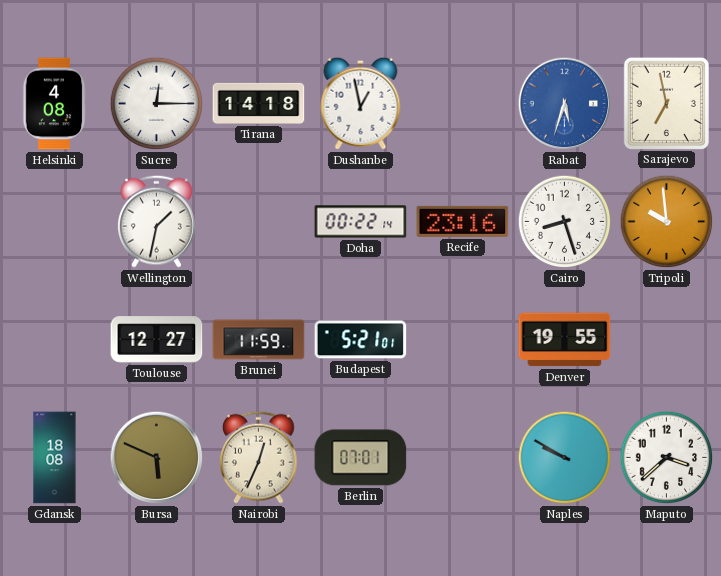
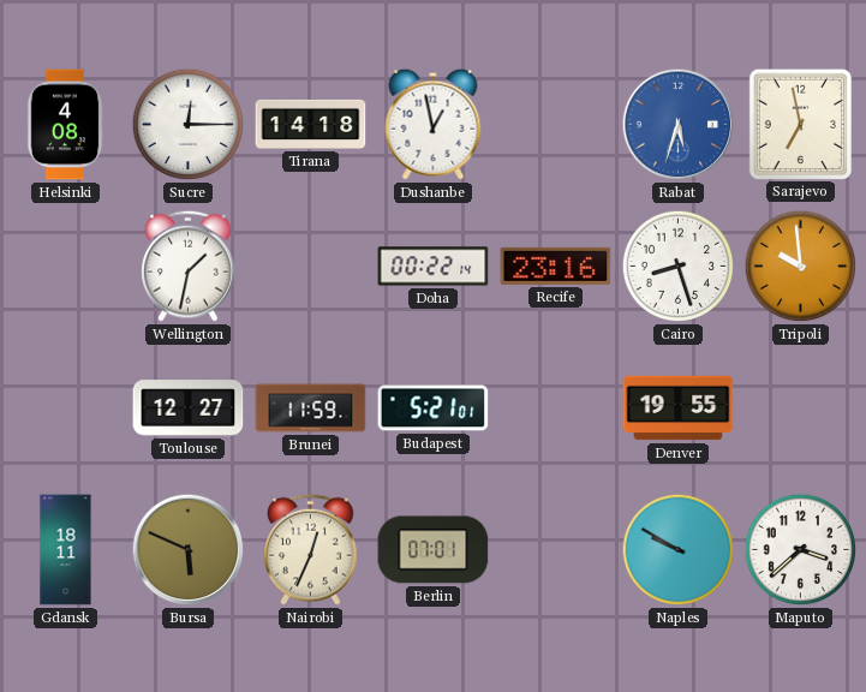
Gdansk: 18:08 -> 18:11
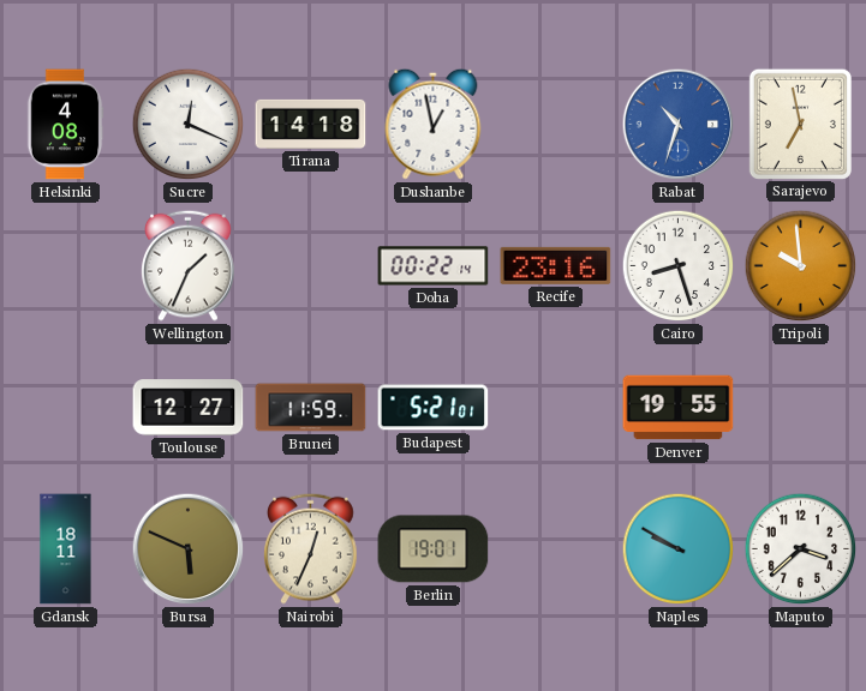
Sucre: 12:15 -> 12:19
Rabat: 5:33 -> 10:33
Wellington: 1:32 -> 1:34
Berlin: 07:01 -> 19:01
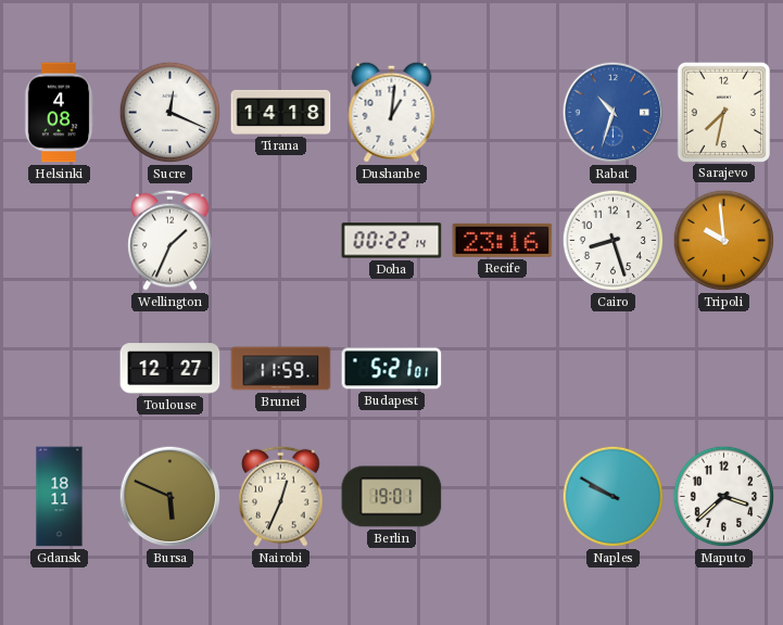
Dushanbe: 12:58 -> 1:01
Sarajevo: 6:58 -> 7:32
Denver: 19:55 -> none
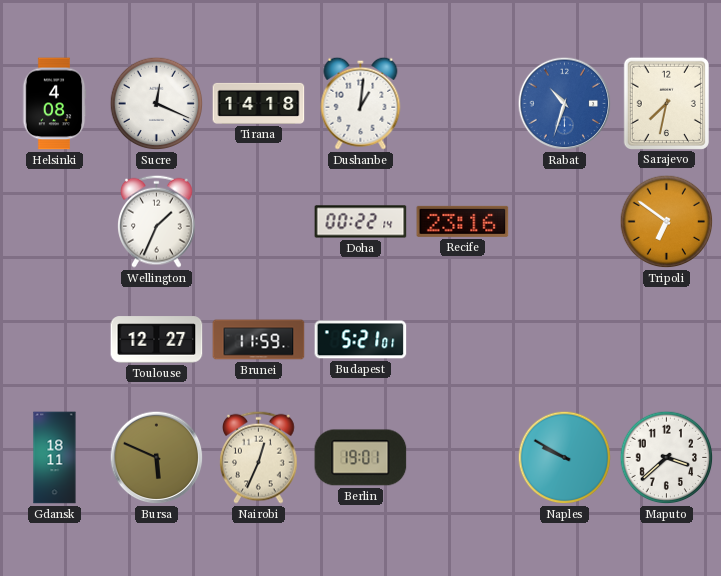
Cairo: 8:27 -> none
Tripoli: 9:59 -> 6:51
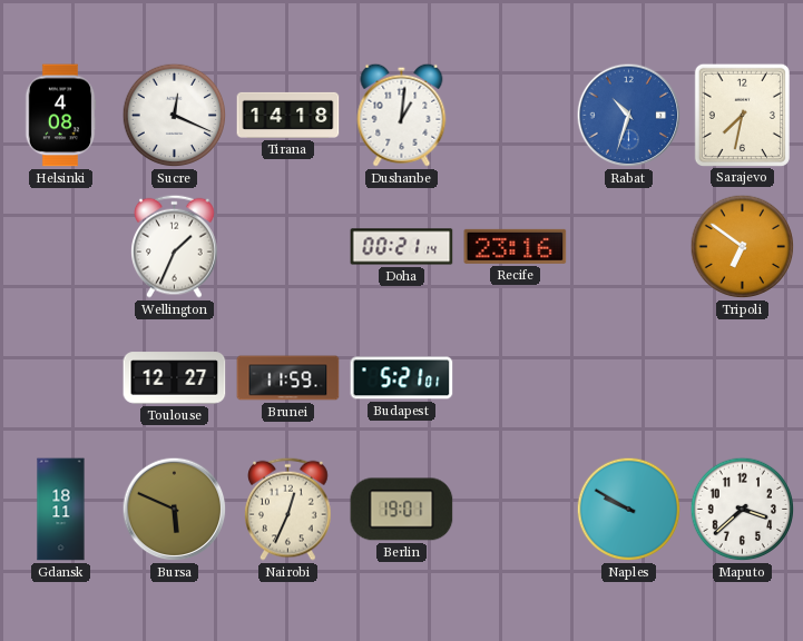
Doha: 00:22 -> 00:21
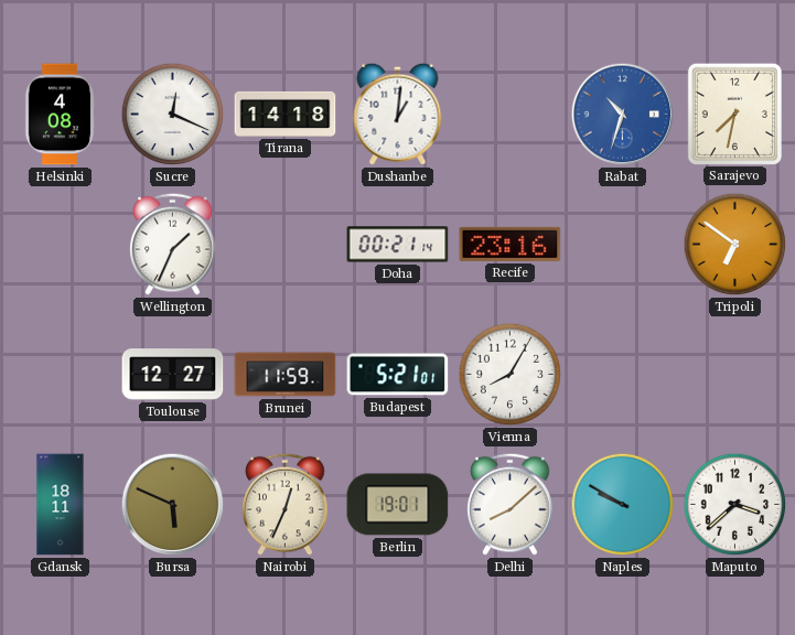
Vienna: none -> 8:05
Delhi: none -> 8:08
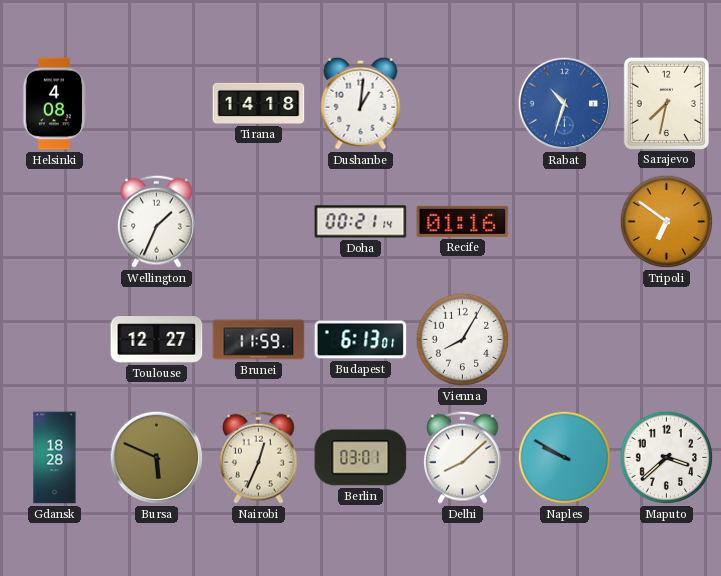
Sucre: 12:19 -> none
Recife: 23:16 -> 01:16
Budapest: 5:21 -> 6:13
Gdansk: 18:11 -> 18:28
Berlin: 19:01 -> 03:01
